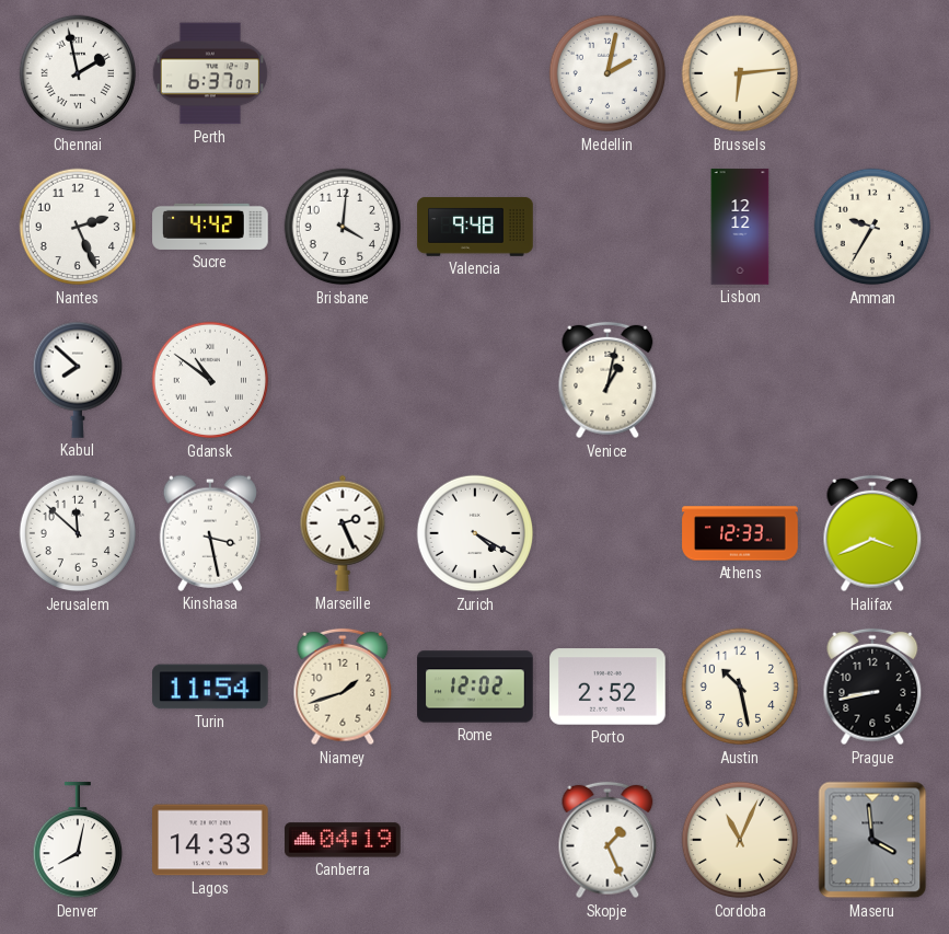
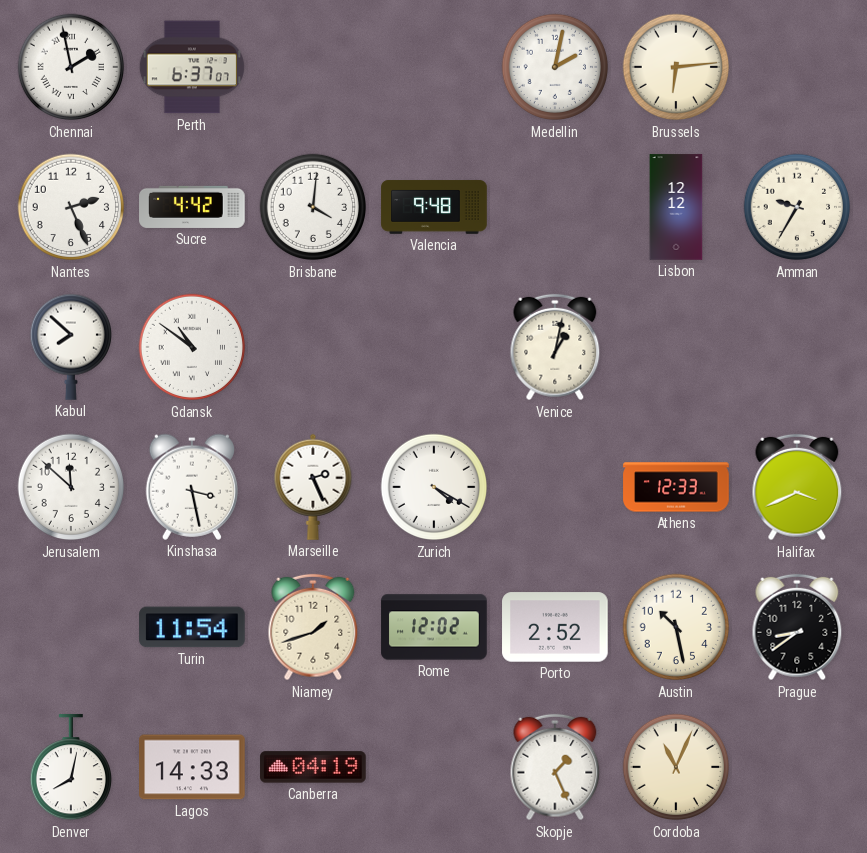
Prague: 8:43 -> 8:39
Maseru: 3:59 -> none
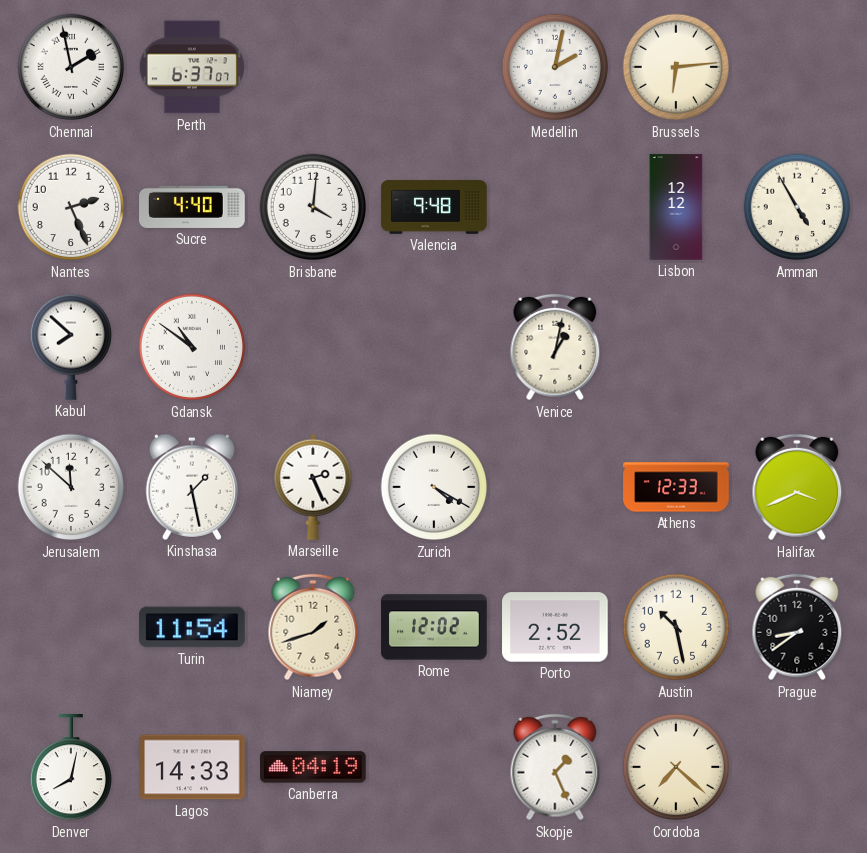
Sucre: 4:42 -> 4:40
Amman: 9:35 -> 4:55
Kinshasa: 3:28 -> 1:28
Cordoba: 11:04 -> 7:22
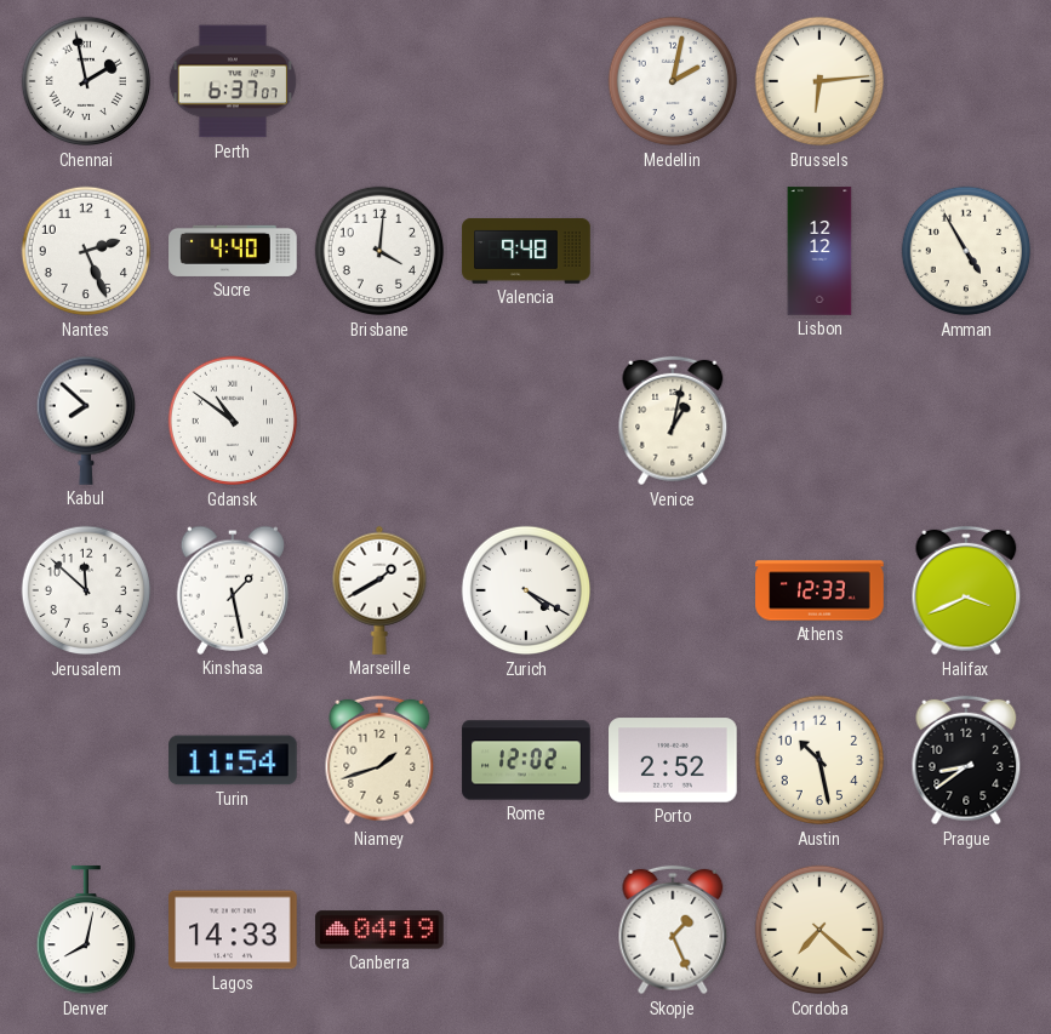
Marseille: 2:26 -> 1:40
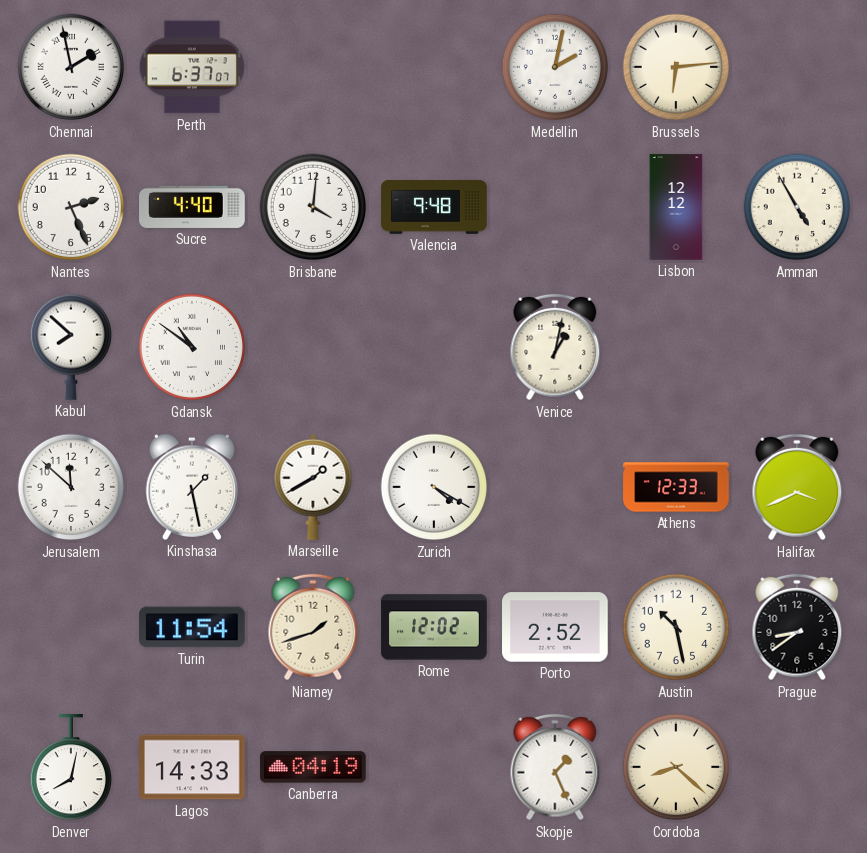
Cordoba: 7:22 -> 8:22
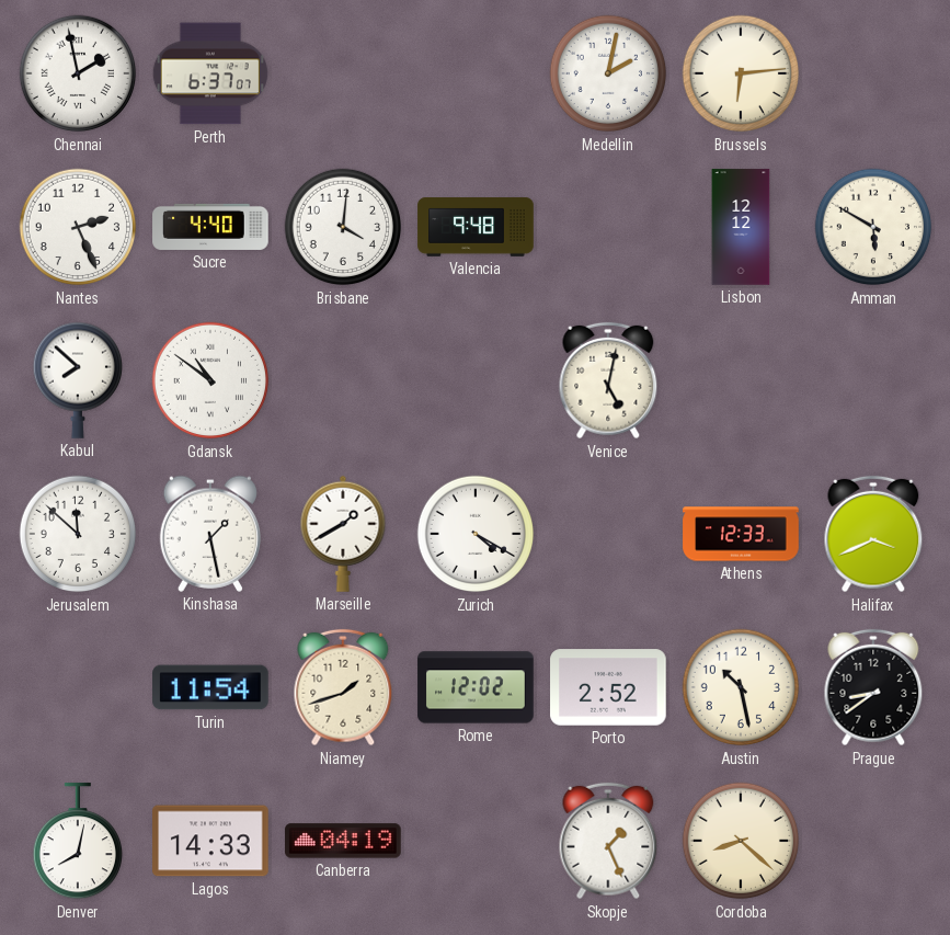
Amman: 4:55 -> 5:50
Venice: 1:02 -> 5:02
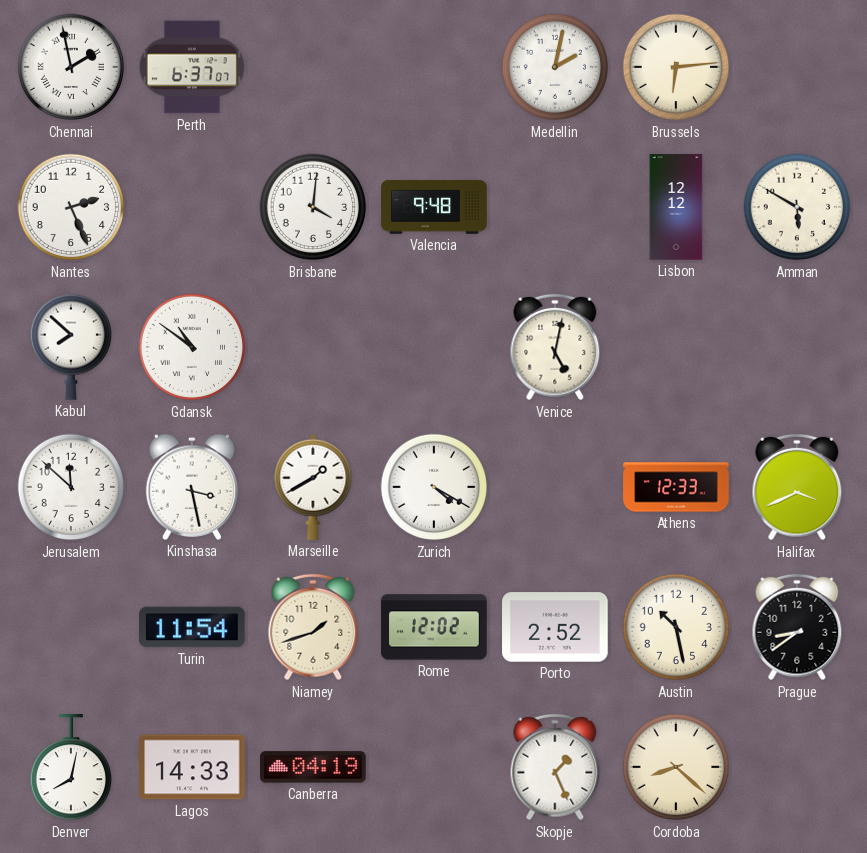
Sucre: 4:40 -> none
Kinshasa: 1:28 -> 3:28
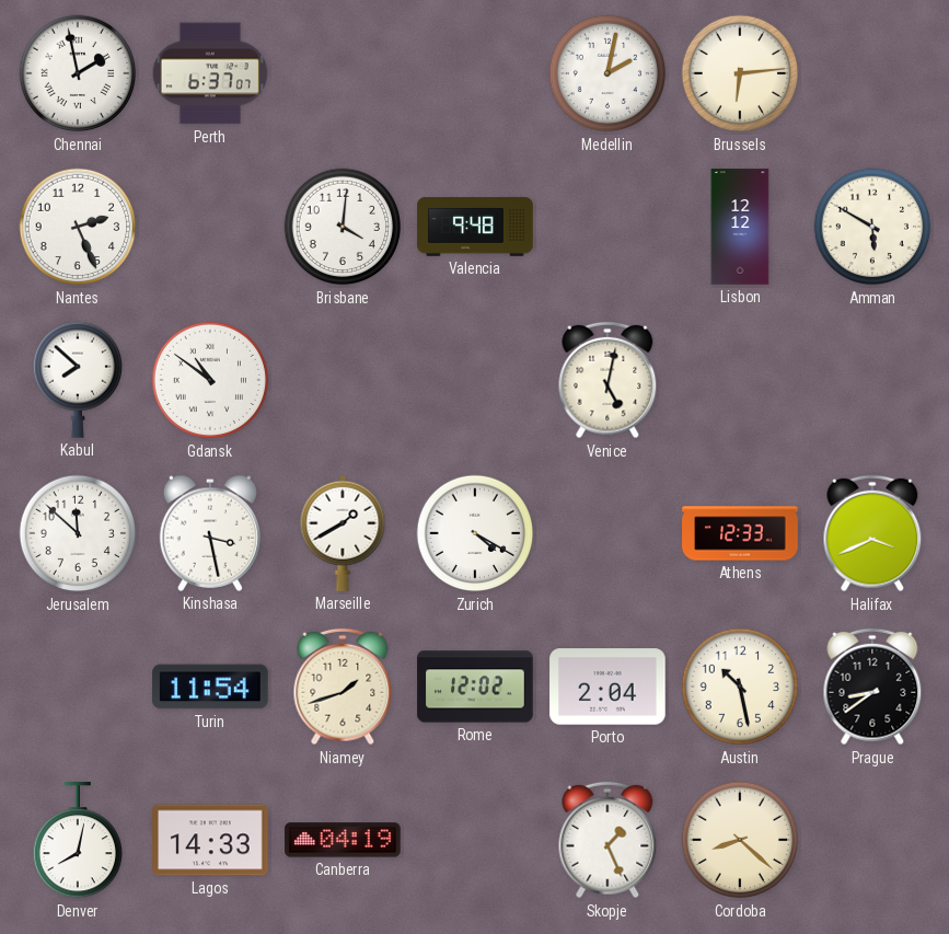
Porto: 2:52 -> 2:04
